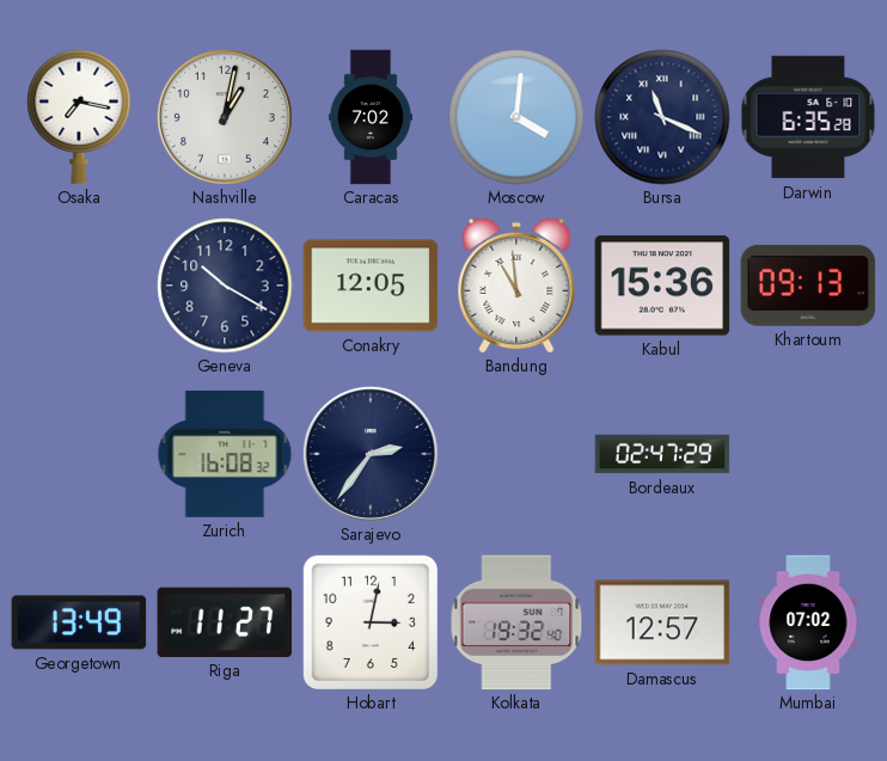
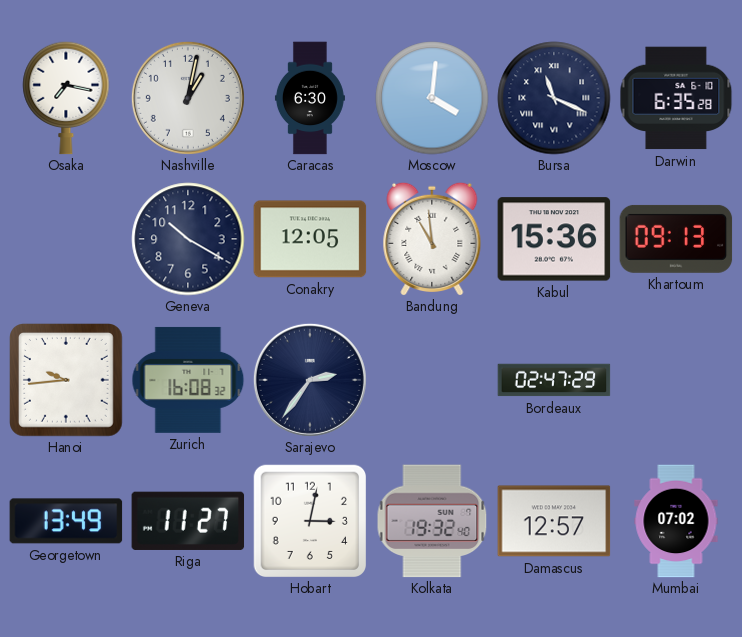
Caracas: 7:02 -> 6:30
Hanoi: none -> 9:44
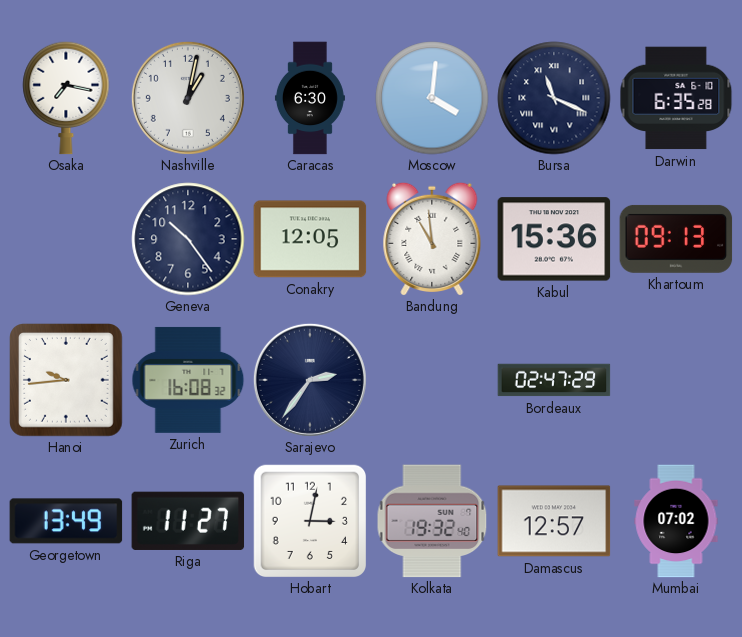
Geneva: 10:20 -> 10:24
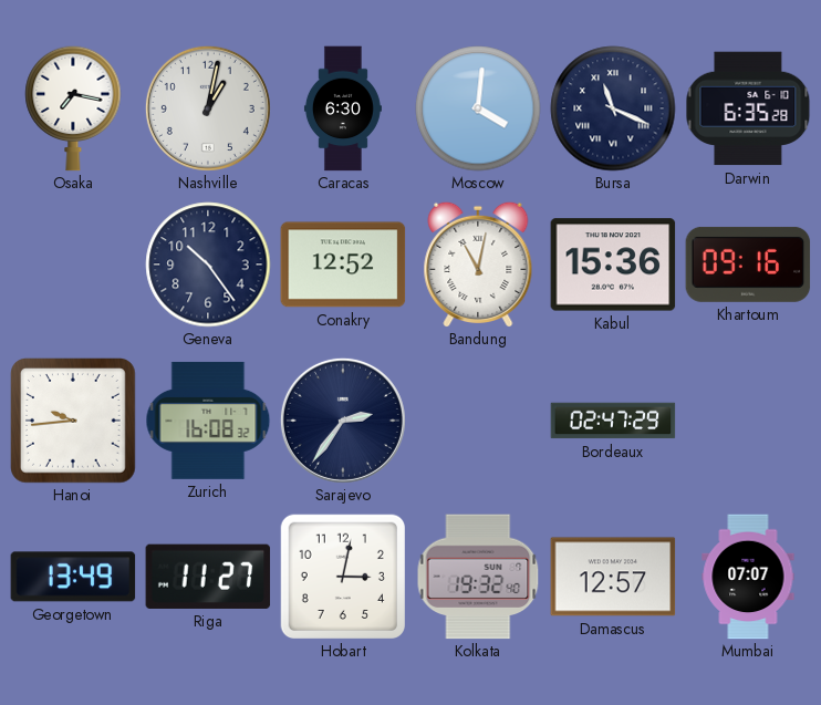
Conakry: 12:05 -> 12:52
Bandung: 10:59 -> 11:02
Khartoum: 09:13 -> 09:16
Mumbai: 07:02 -> 07:07
